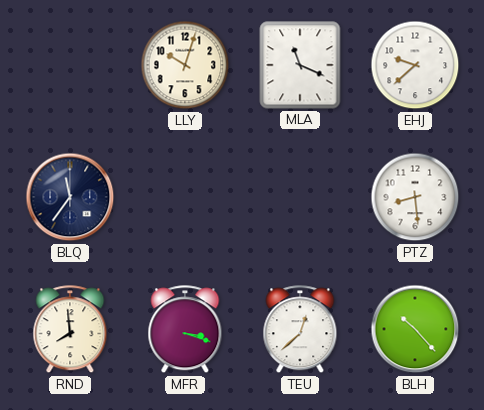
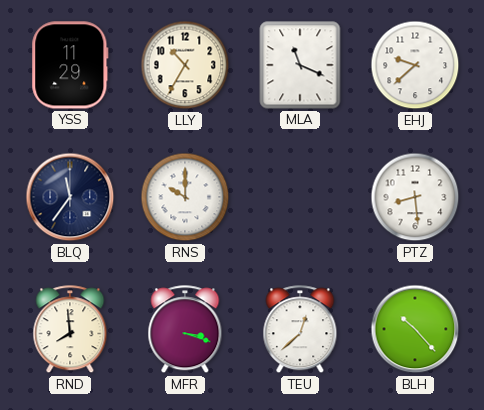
YSS: none -> 11:29
LLY: 10:03 -> 10:35
RNS: none -> 10:00
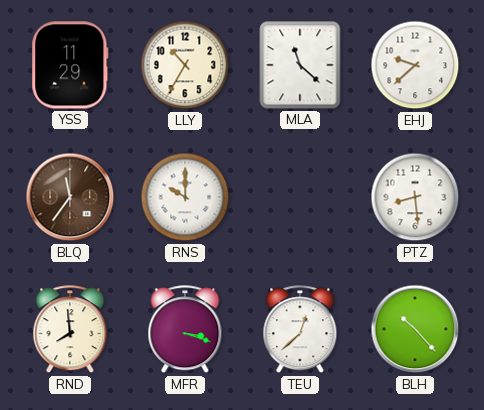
MLA: 11:19 -> 11:22
BLQ dial: navy -> brown
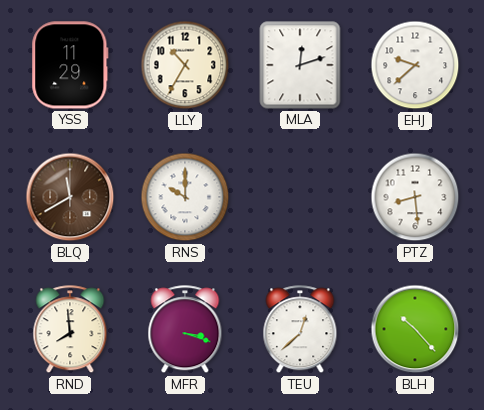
MLA: 11:22 -> 12:12
BLQ: 11:36 -> 11:40
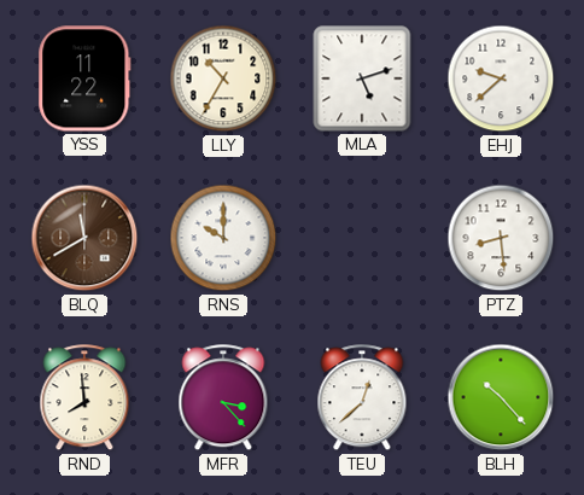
YSS: 11:29 -> 11:22
MLA: 12:12 -> 5:12
MFR: 3:18 -> 3:23
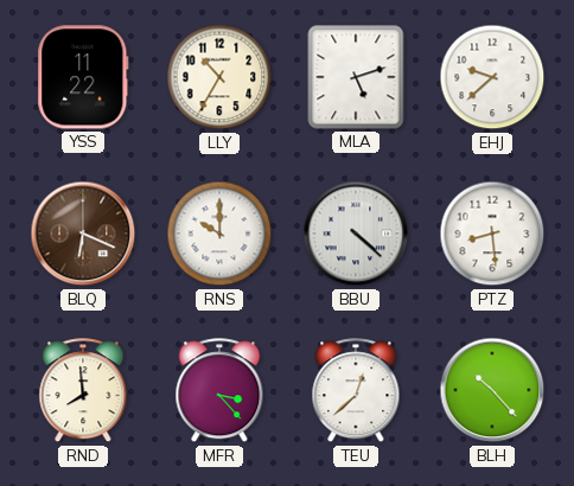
BLQ: 11:40 -> 6:19
BBU: none -> 4:22
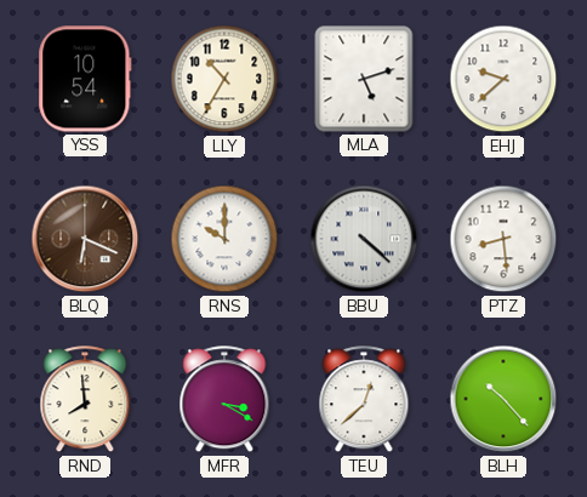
YSS: 11:22 -> 10:54
MFR: 3:23 -> 3:20
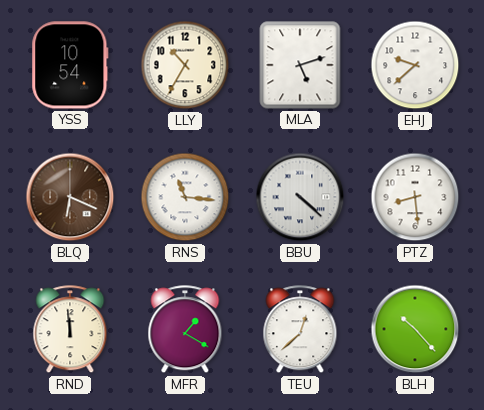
RNS: 10:00 -> 11:16
RND: 7:59 -> 11:59
MFR: 3:20 -> 1:20
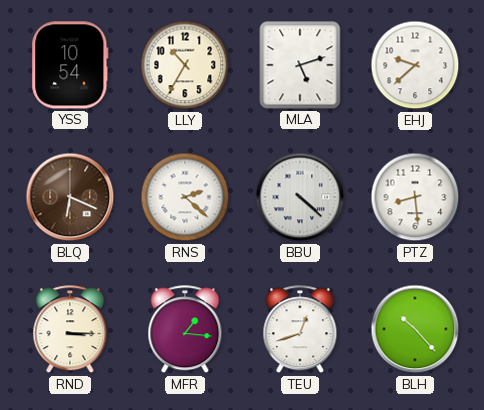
RNS: 11:16 -> 2:22
RND: 11:59 -> 3:15
MFR: 1:20 -> 1:16
TEU: 12:38 -> 12:42
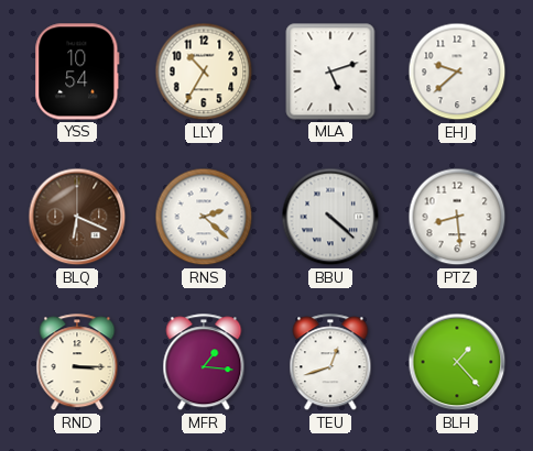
BLH: 10:23 -> 1:23
